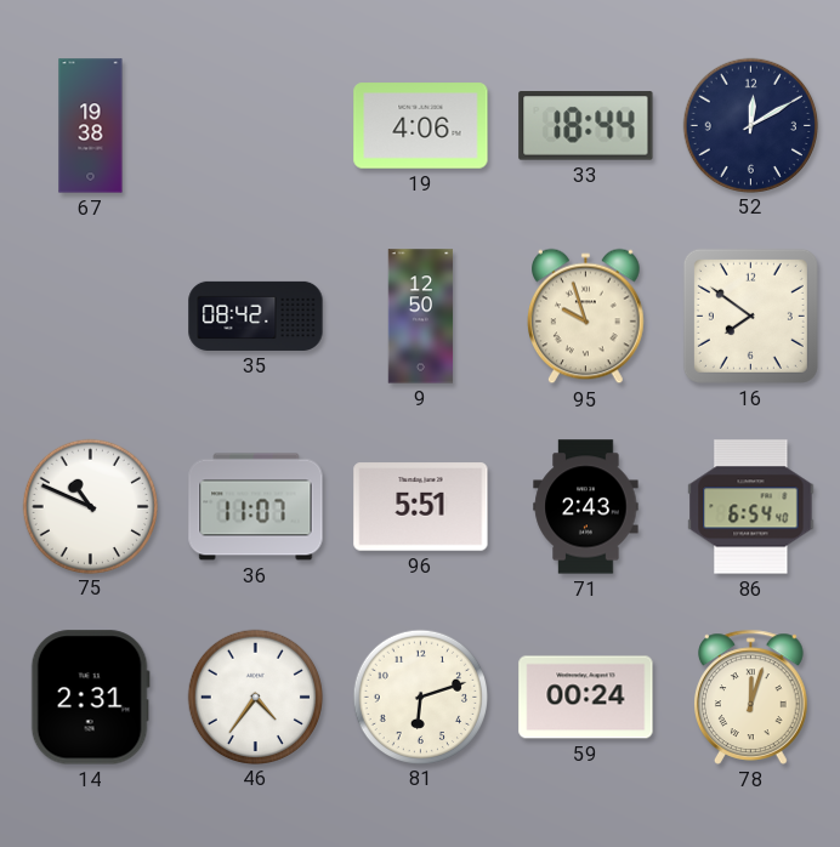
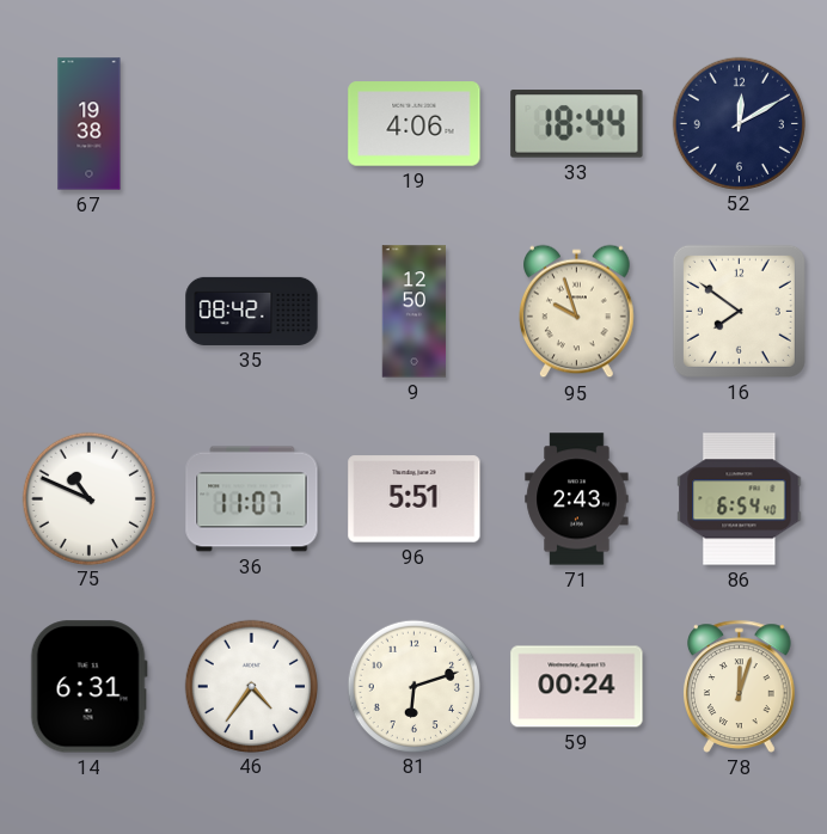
14: 2:31 -> 6:31
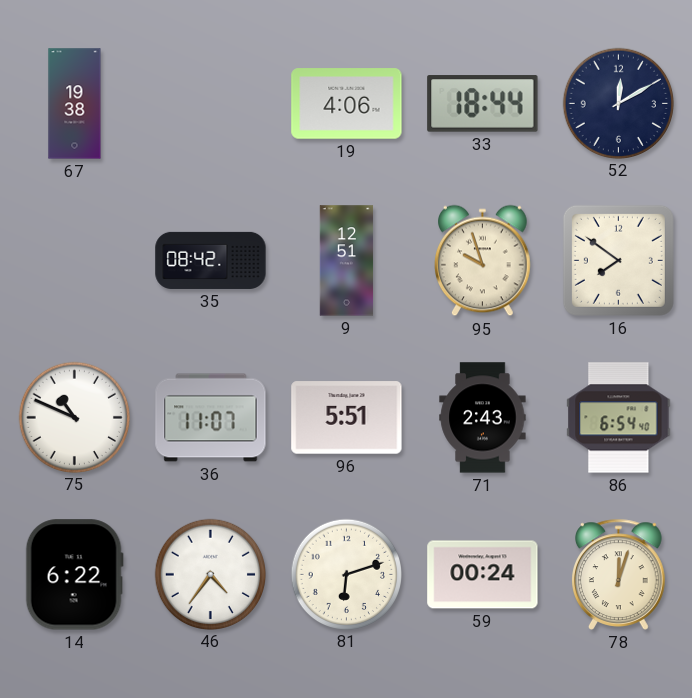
9: 12:50 -> 12:51
14: 6:31 -> 6:22
